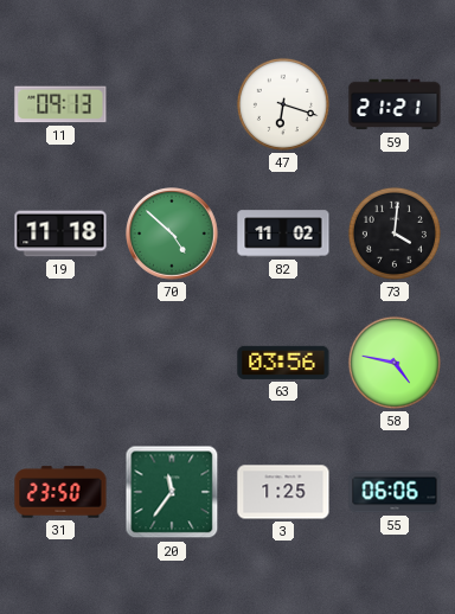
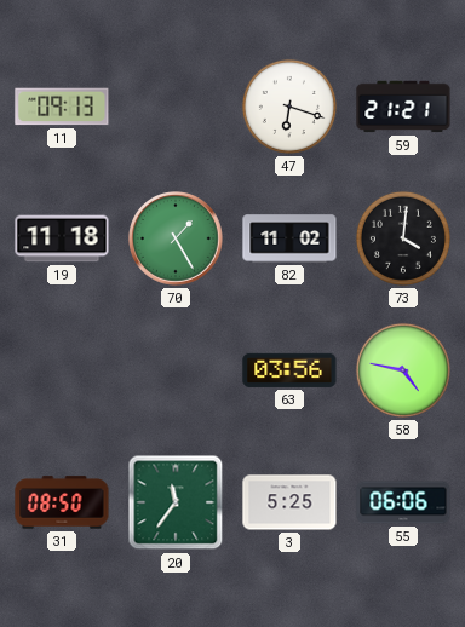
70: 4:52 -> 1:25
31: 23:50 -> 08:50
3: 1:25 -> 5:25
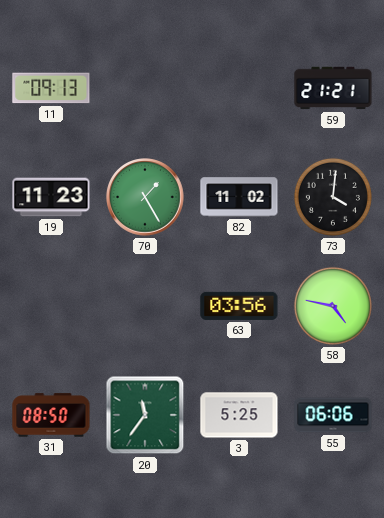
47: 6:18 -> none
19: 11:18 -> 11:23
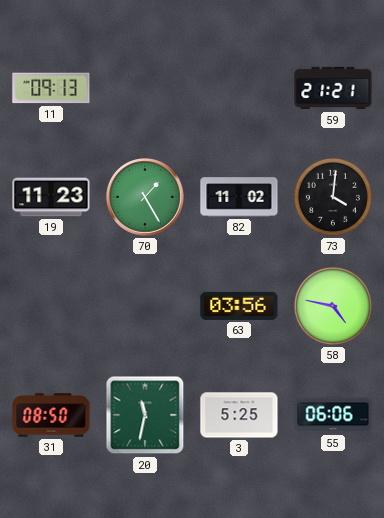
20: 11:36 -> 11:32
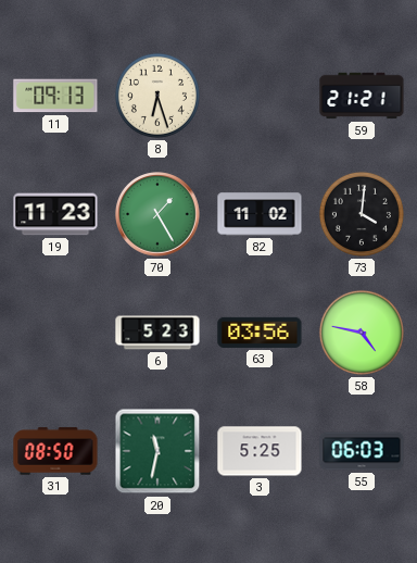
8: none -> 6:27
6: none -> 5:23
55: 06:06 -> 06:03
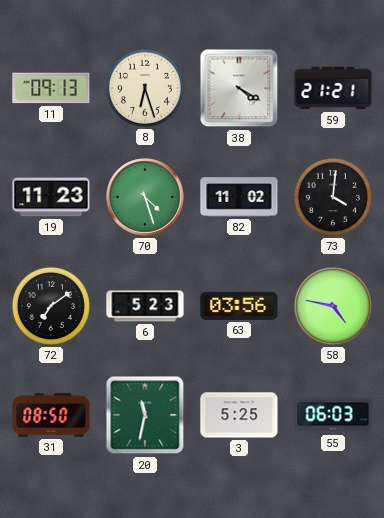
38: none -> 4:20
70: 1:25 -> 4:27
72: none -> 7:09
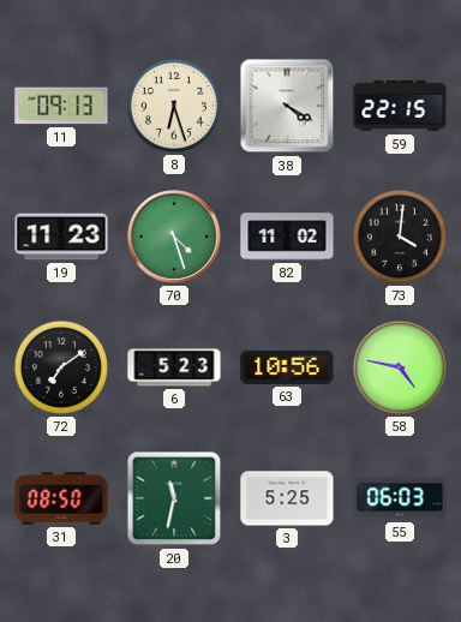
59: 21:21 -> 22:15
63: 03:56 -> 10:56
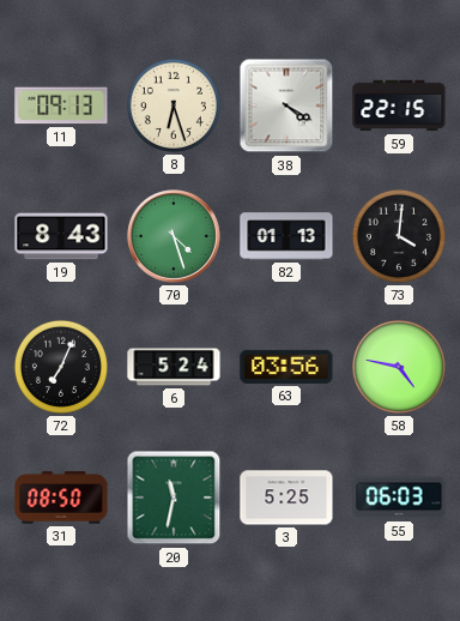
19: 11:23 -> 8:43
82: 11:02 -> 01:13
72: 7:09 -> 7:04
6: 5:23 -> 5:24
63: 10:56 -> 03:56
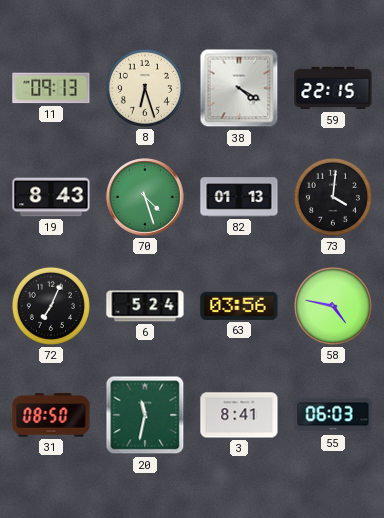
3: 5:25 -> 8:41
